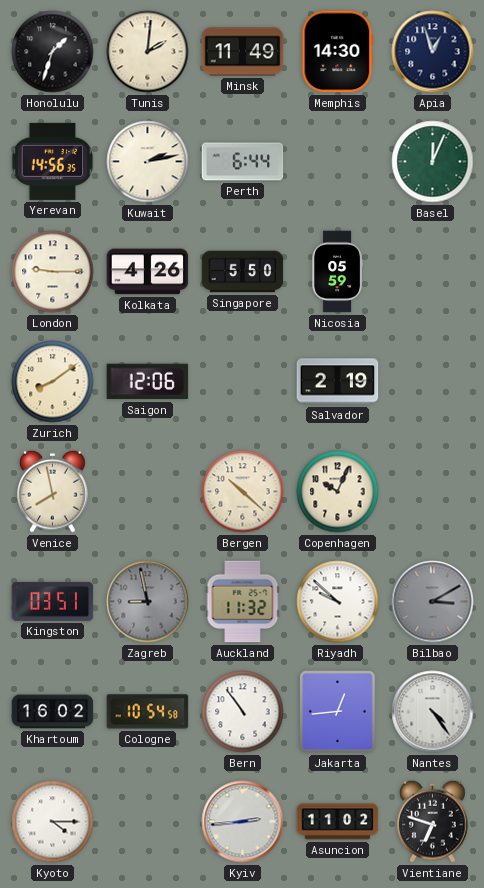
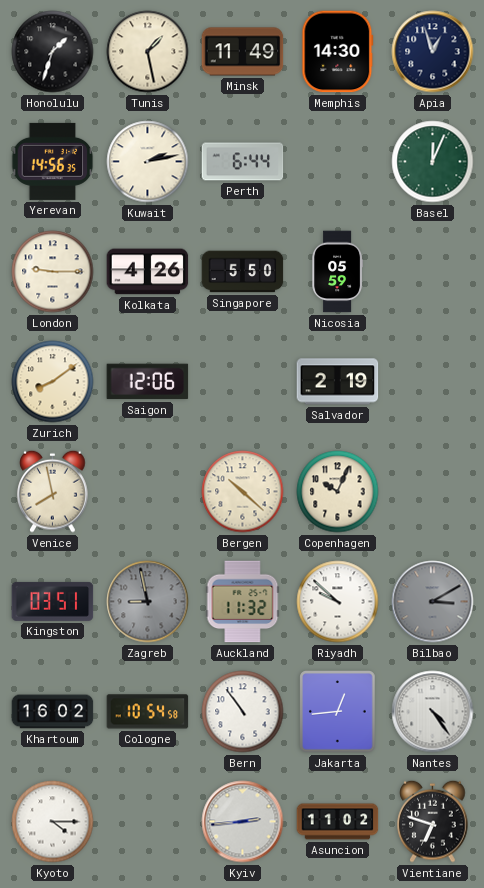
Tunis: 2:01 -> 1:28
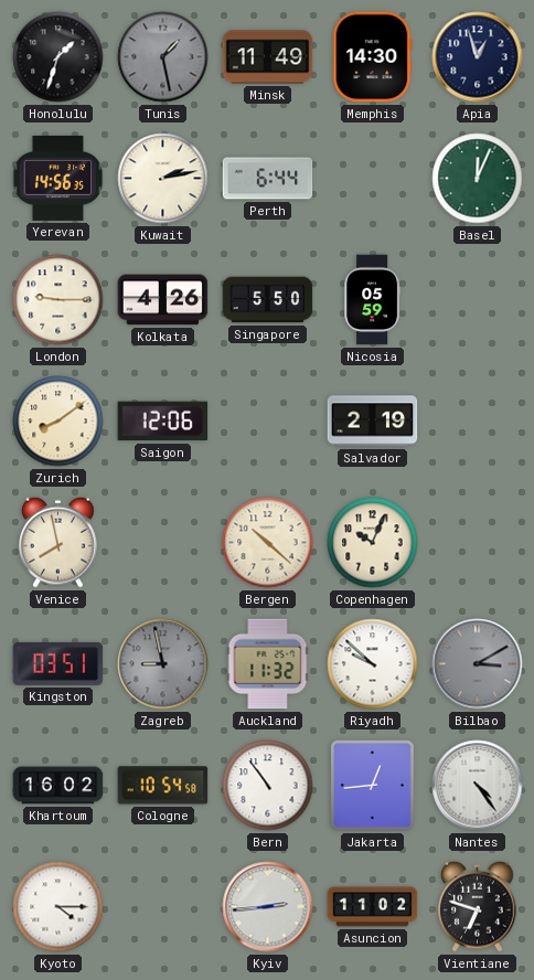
Tunis dial: cream -> grey
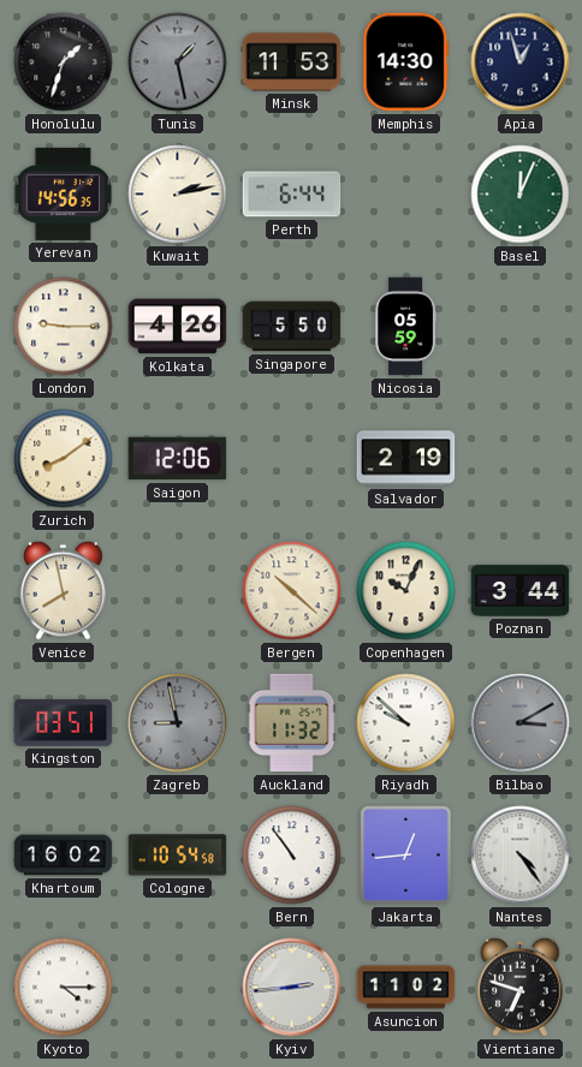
Minsk: 11:49 -> 11:53
Poznan: none -> 3:44
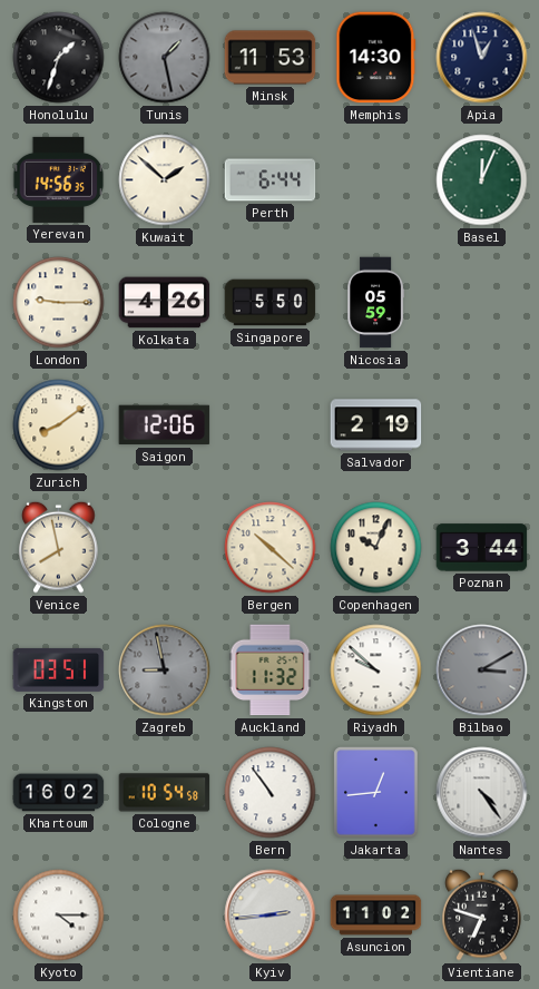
Kuwait: 2:13 -> 1:52
